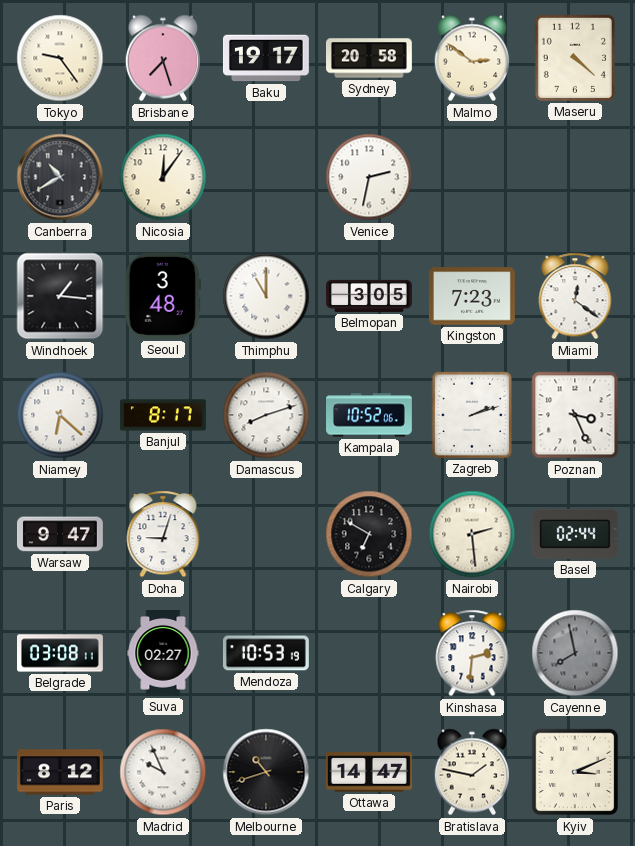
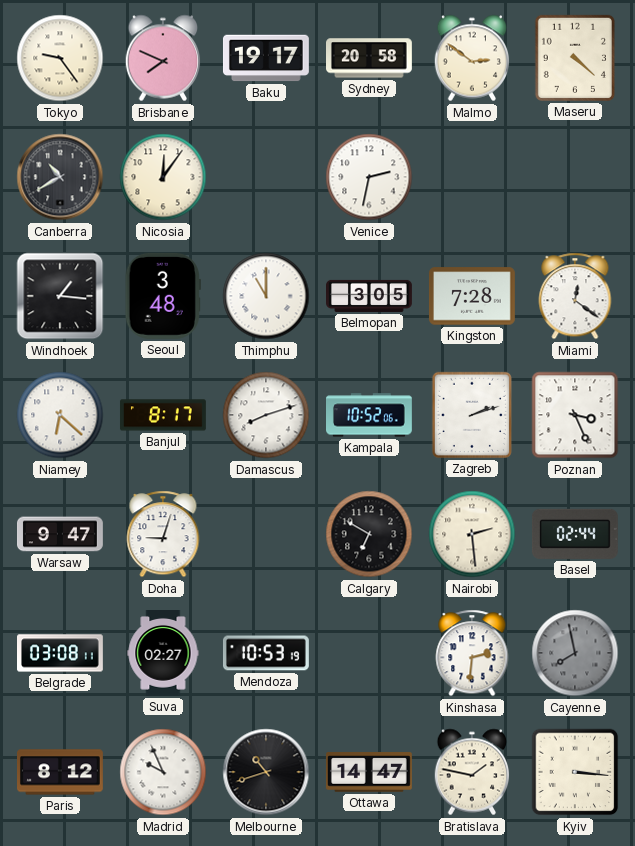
Brisbane: 7:27 -> 7:49
Kingston: 7:23 -> 7:28
Kyiv: 3:11 -> 3:16
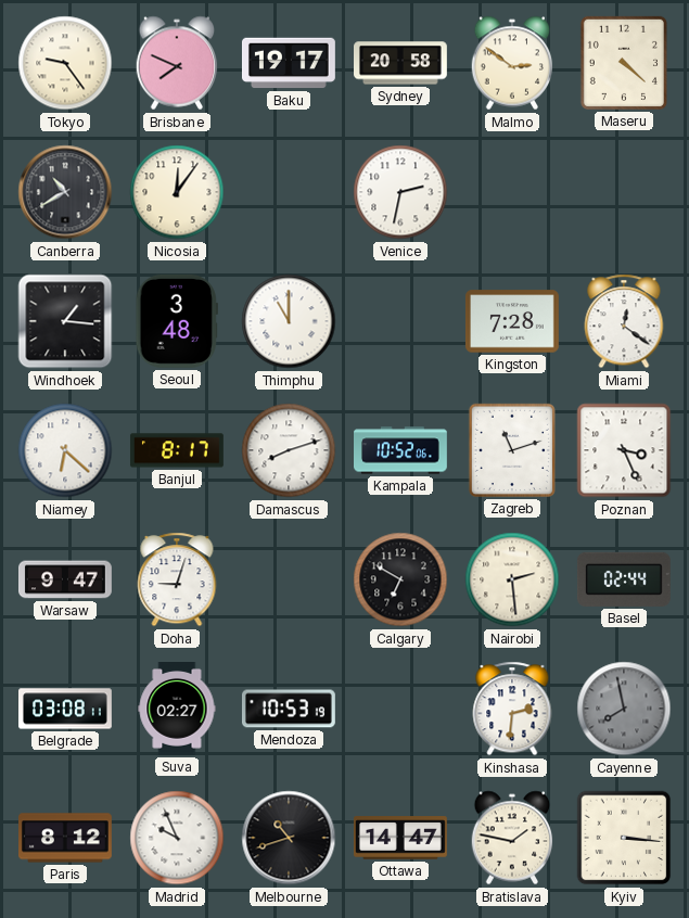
Belmopan: 3:05 -> none
Zagreb: 2:12 -> 11:12
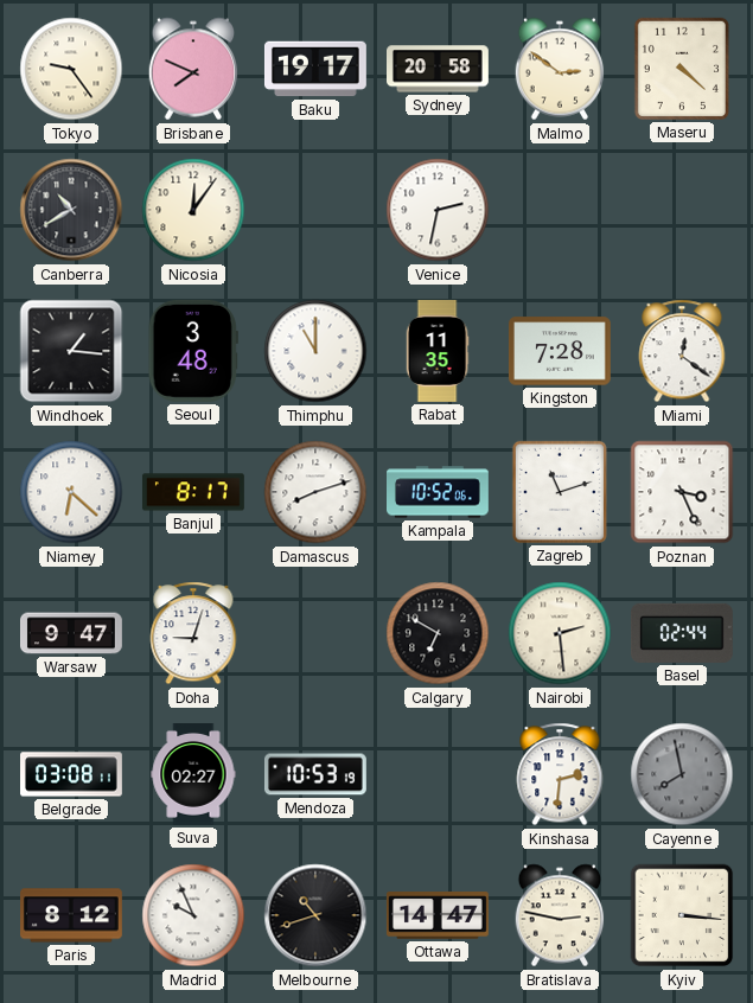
Rabat: none -> 11:35
Bratislava: 1:47 -> 2:47
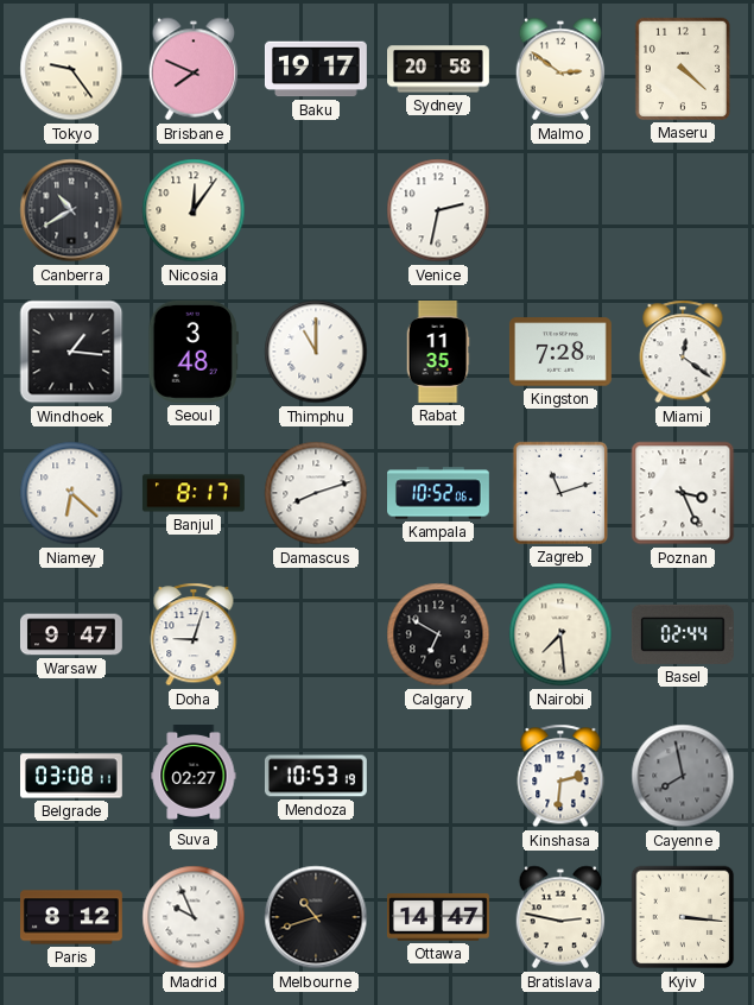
Nairobi: 2:29 -> 7:29
